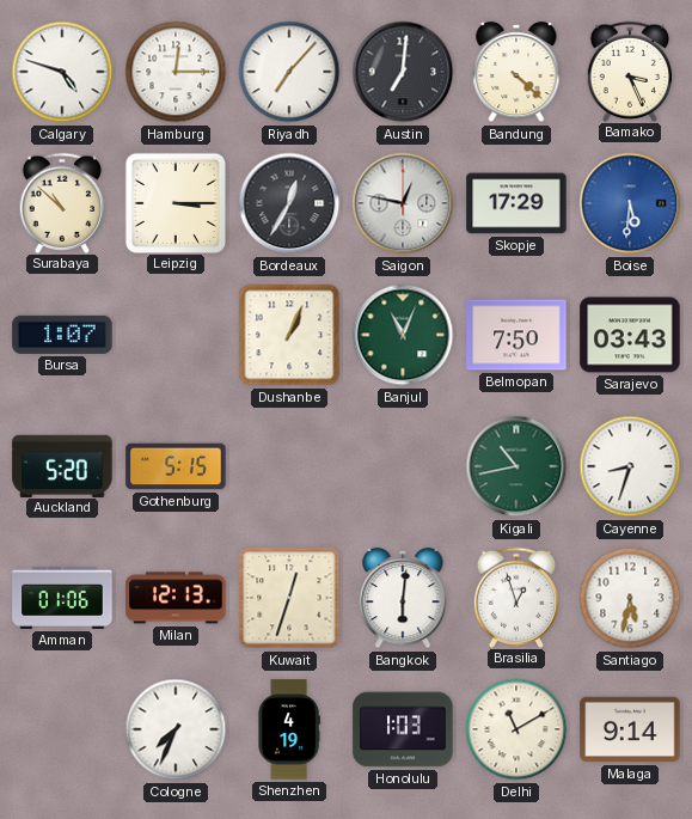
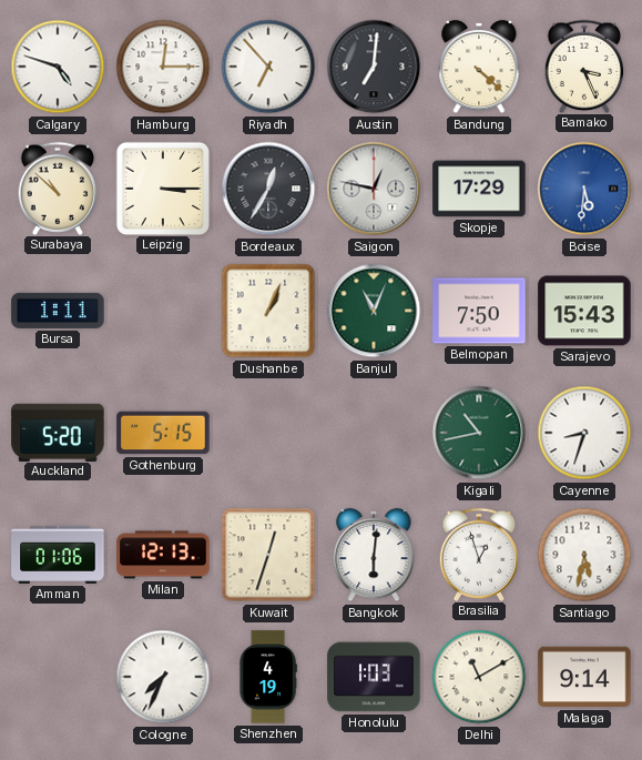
Riyadh: 7:07 -> 6:53
Bursa: 1:07 -> 1:11
Sarajevo: 03:43 -> 15:43
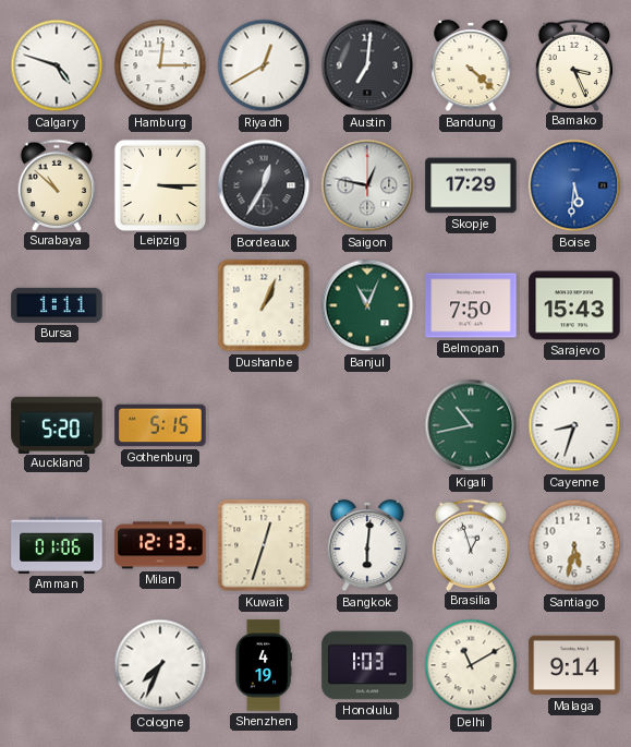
Riyadh: 6:53 -> 12:40
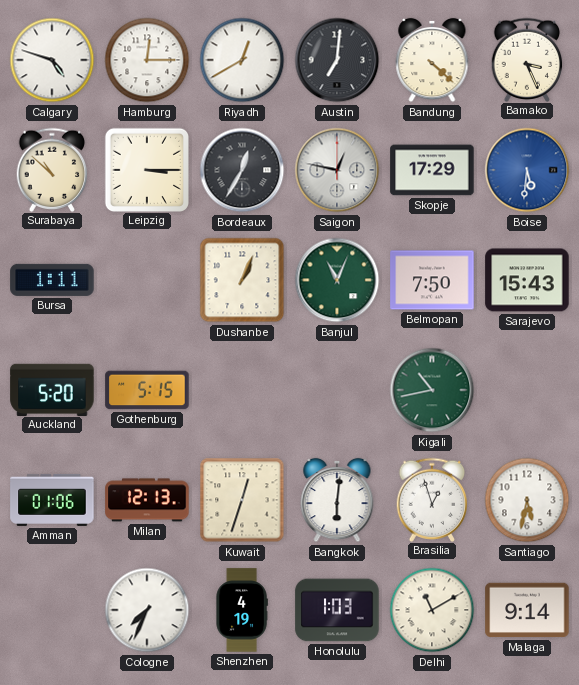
Cayenne: 8:33 -> none
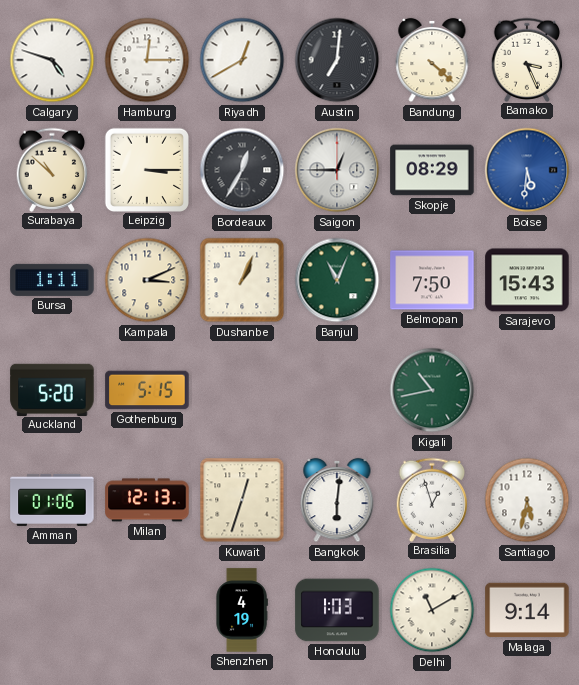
Saigon: 12:47 -> 12:45
Skopje: 17:29 -> 08:29
Kampala: none -> 3:11
Cologne: 7:34 -> none
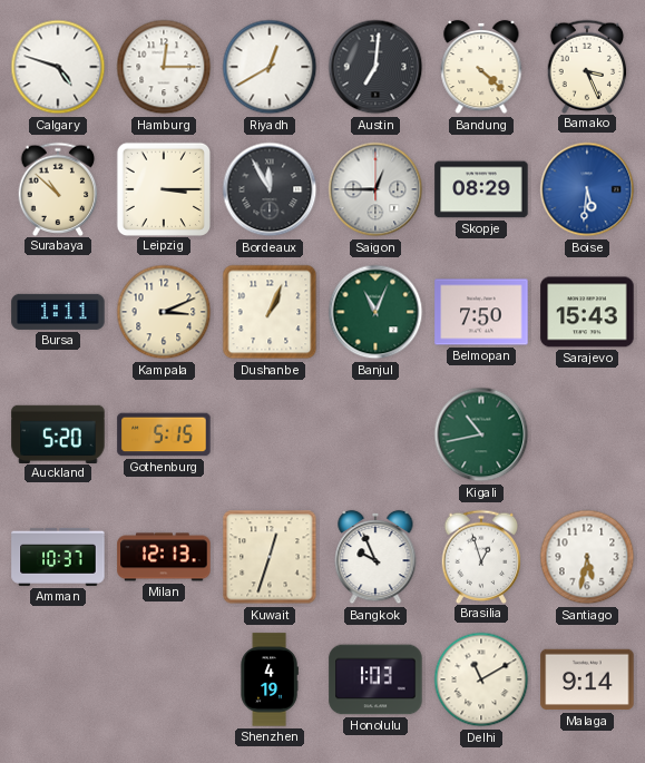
Bordeaux: 12:35 -> 11:55
Amman: 01:06 -> 10:37
Bangkok: 6:01 -> 9:56
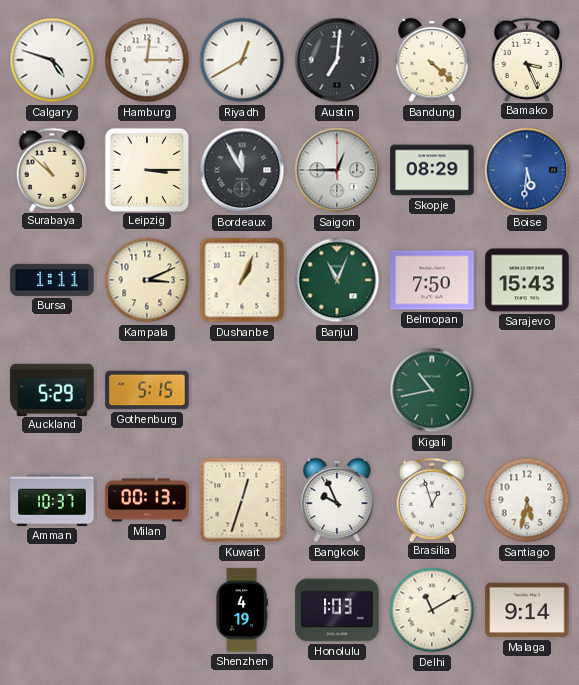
Auckland: 5:20 -> 5:29
Milan: 12:13 -> 00:13
